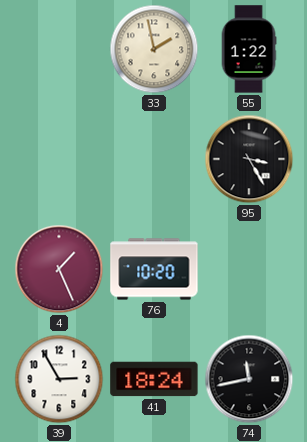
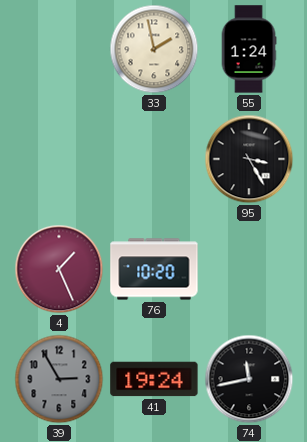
55: 1:22 -> 1:24
39 dial: white -> grey
41: 18:24 -> 19:24
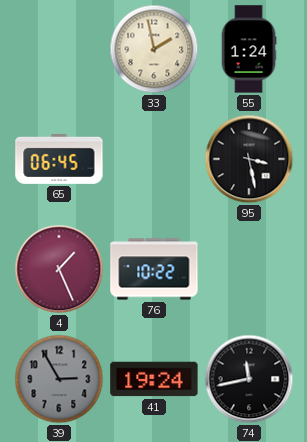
65: none -> 06:45
95: 3:25 -> 3:28
76: 10:20 -> 10:22
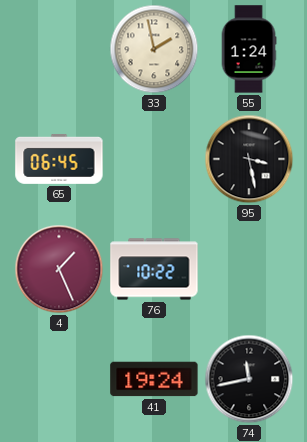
39: 2:55 -> none
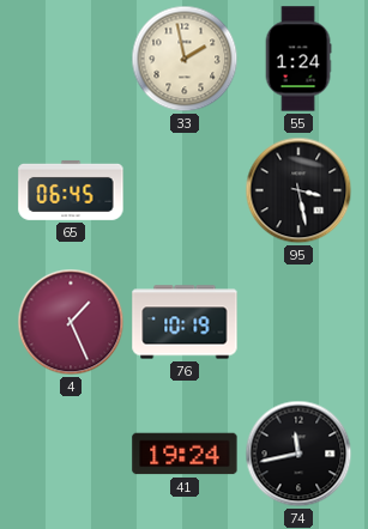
76: 10:22 -> 10:19
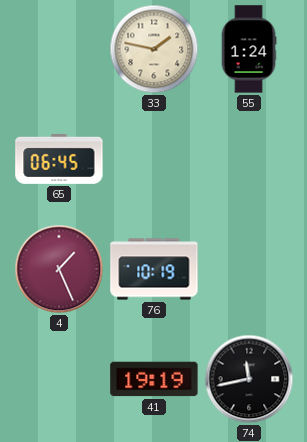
33: 1:58 -> 1:47
95: 3:28 -> none
41: 19:24 -> 19:19
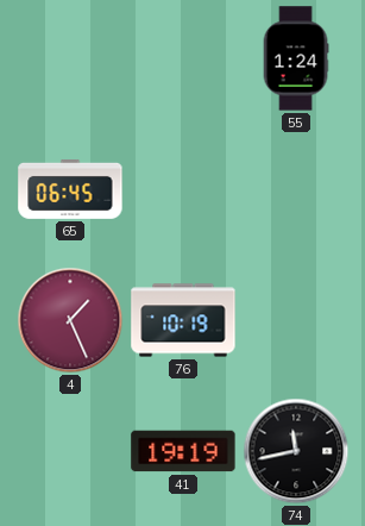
33: 1:47 -> none
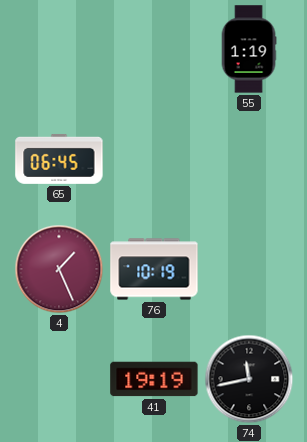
55: 1:24 -> 1:19
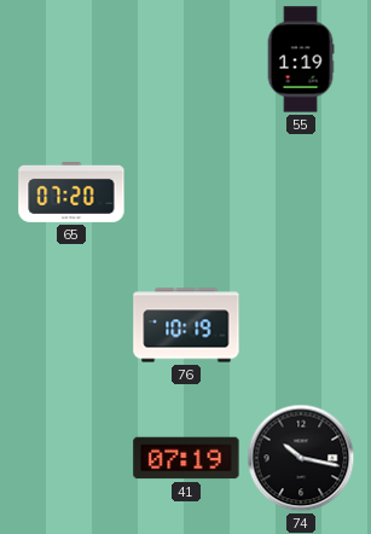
65: 06:45 -> 07:20
4: 1:26 -> none
41: 19:19 -> 07:19
74: 11:43 -> 10:17
